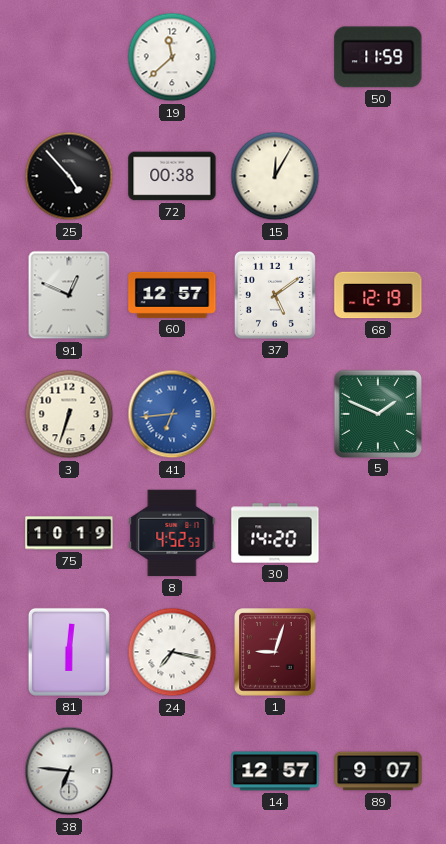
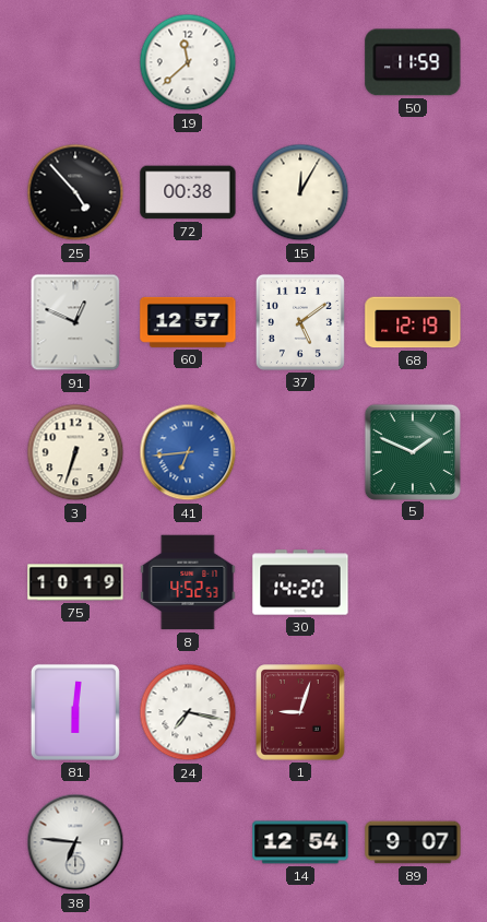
14: 12:57 -> 12:54
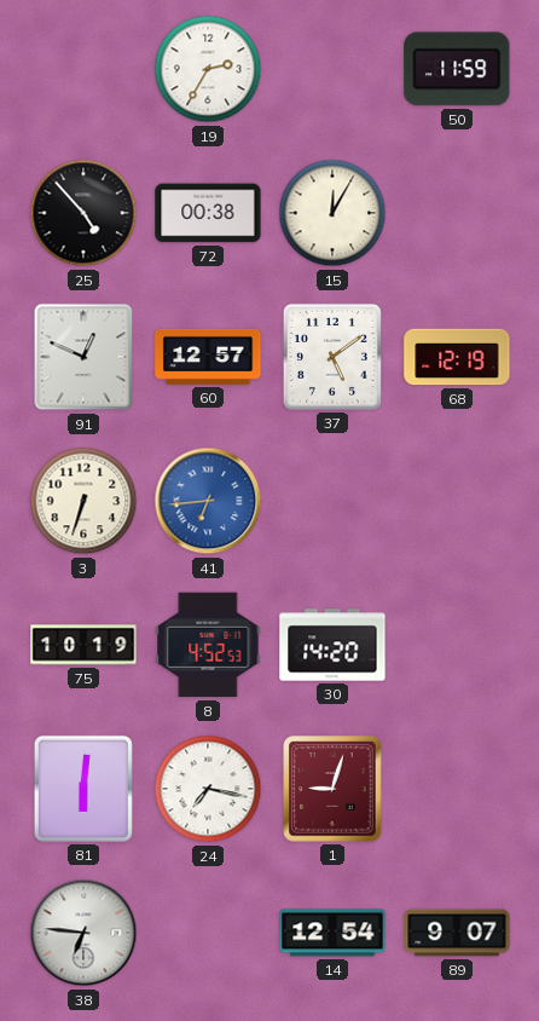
19: 11:38 -> 2:35
5: 1:49 -> none
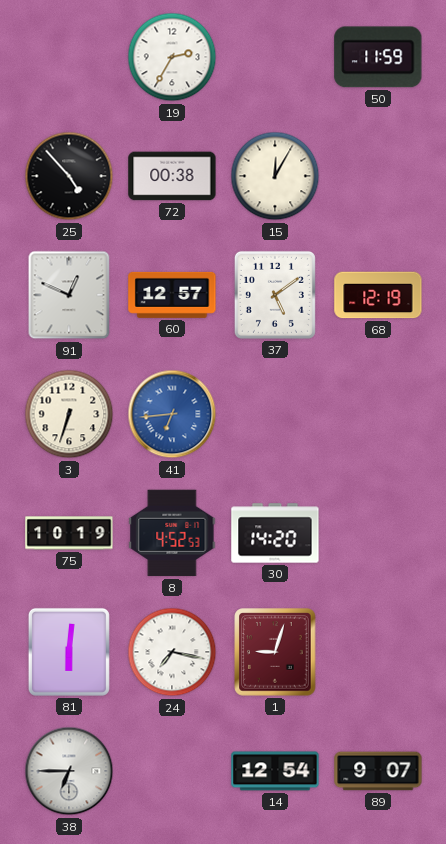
38: 6:46 -> 6:45
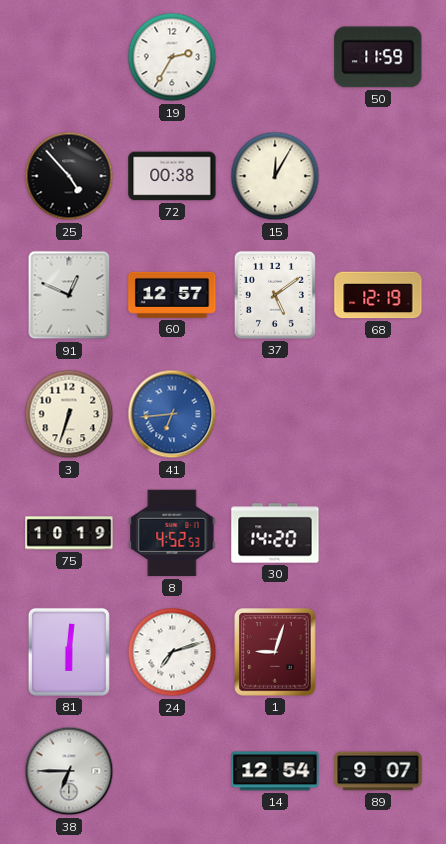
24: 7:17 -> 7:12
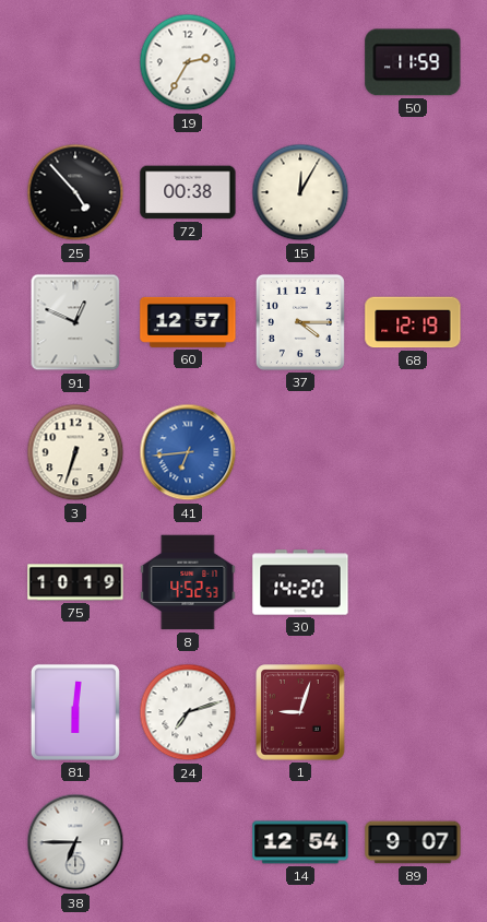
37: 5:09 -> 4:15
